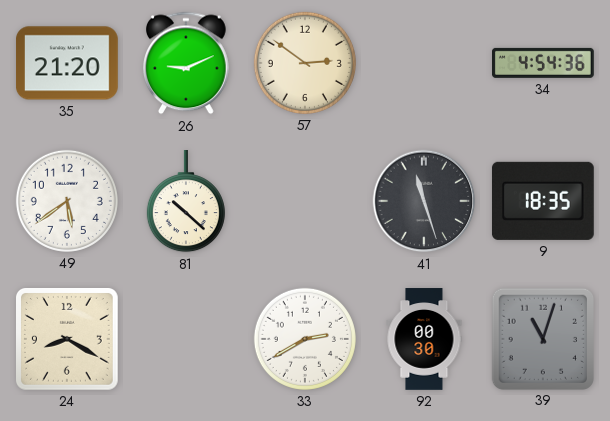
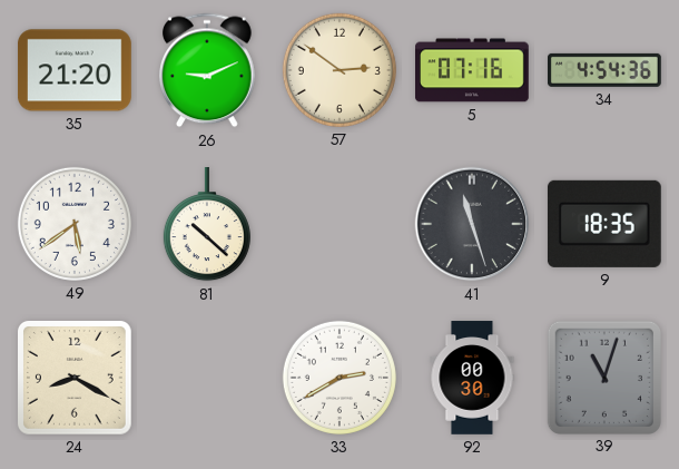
5: none -> 07:16
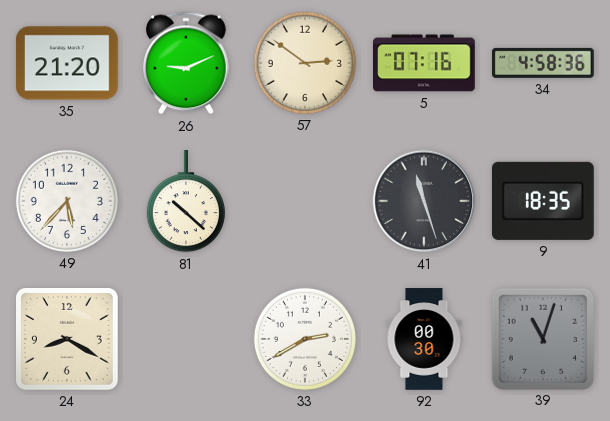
34: 4:54 -> 4:58
49: 5:39 -> 5:37
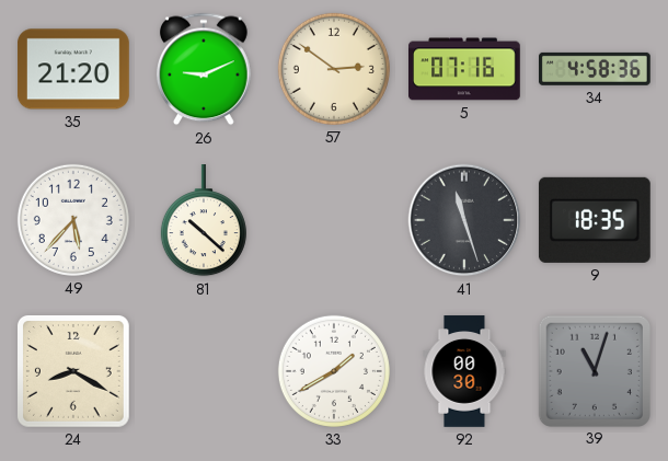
33: 2:40 -> 1:40
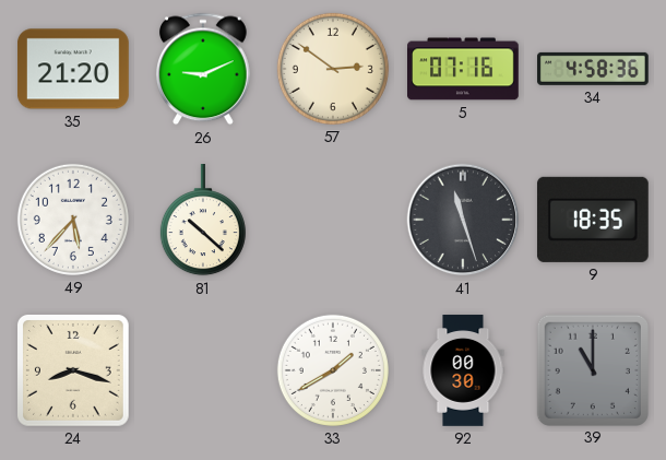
24: 8:20 -> 8:18
39: 11:03 -> 11:00
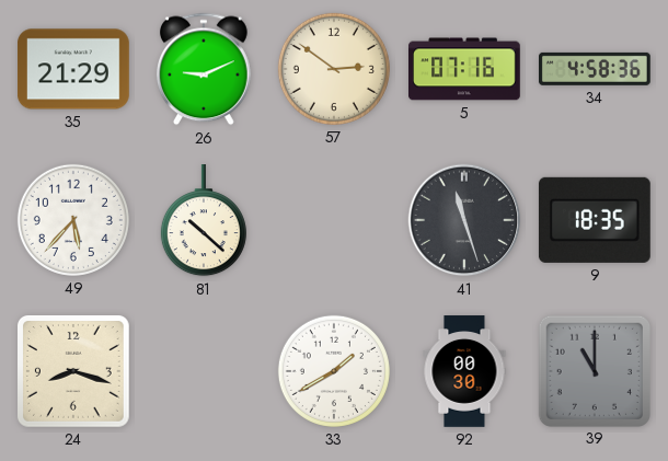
35: 21:20 -> 21:29
